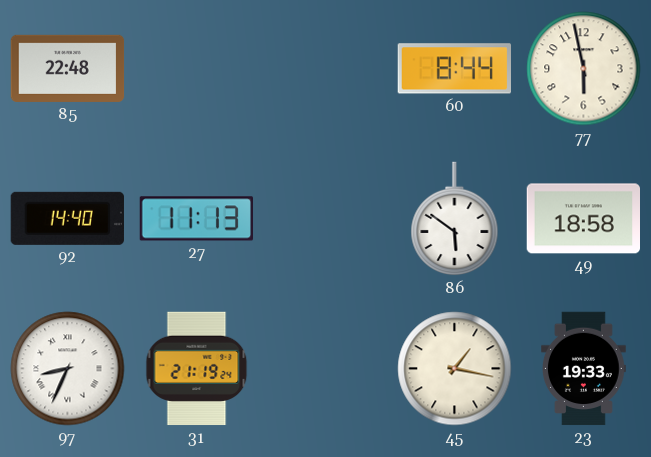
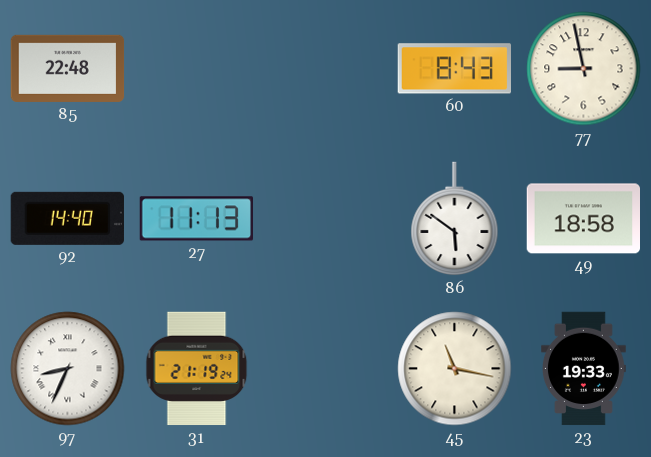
60: 8:44 -> 8:43
77: 5:58 -> 8:58
45: 1:17 -> 11:17
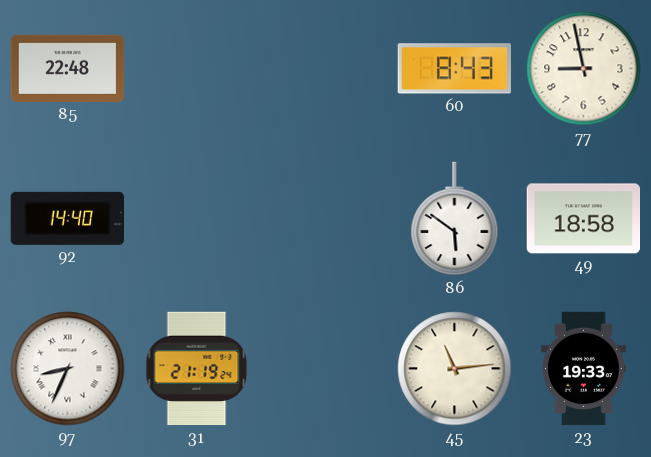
27: 11:13 -> none
45: 11:17 -> 11:14
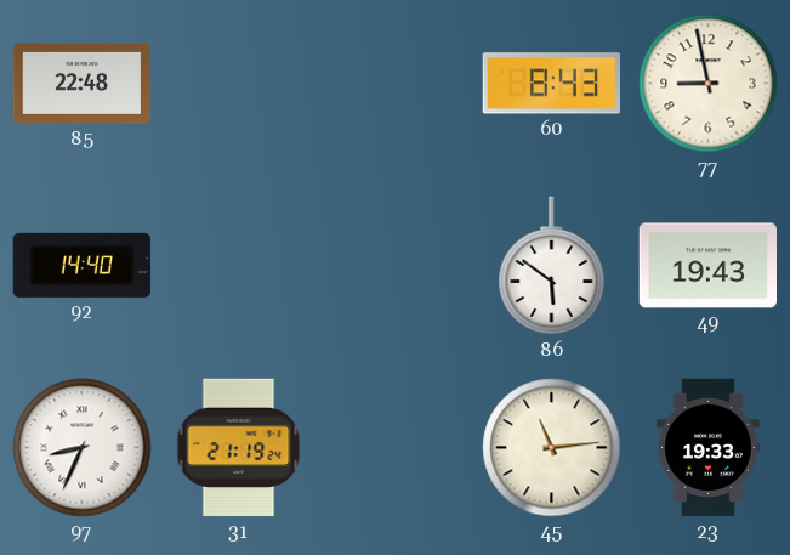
49: 18:58 -> 19:43
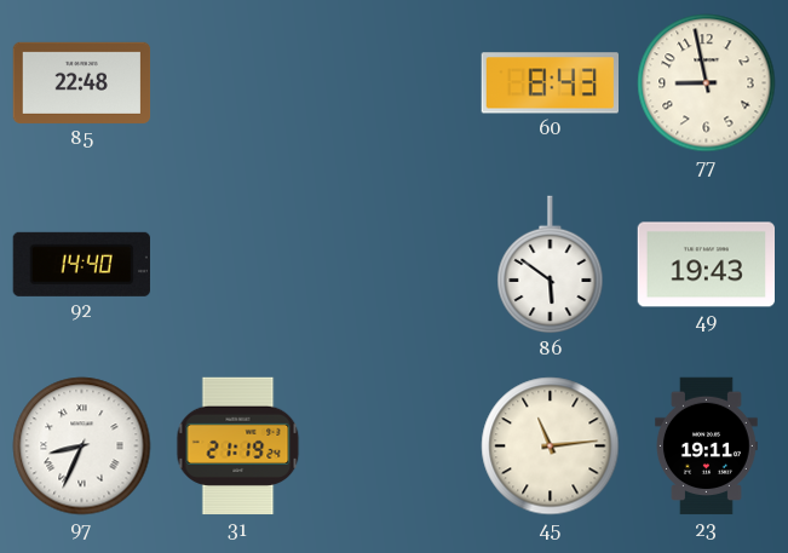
23: 19:33 -> 19:11
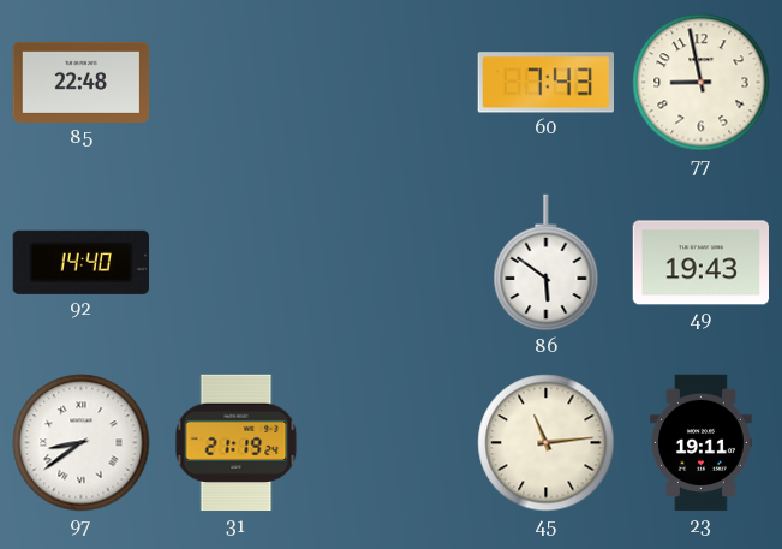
60: 8:43 -> 7:43
97: 8:34 -> 8:39
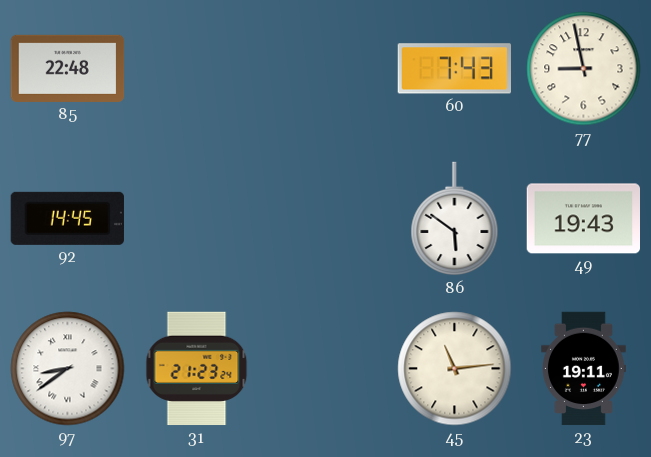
92: 14:40 -> 14:45
31: 21:19 -> 21:23
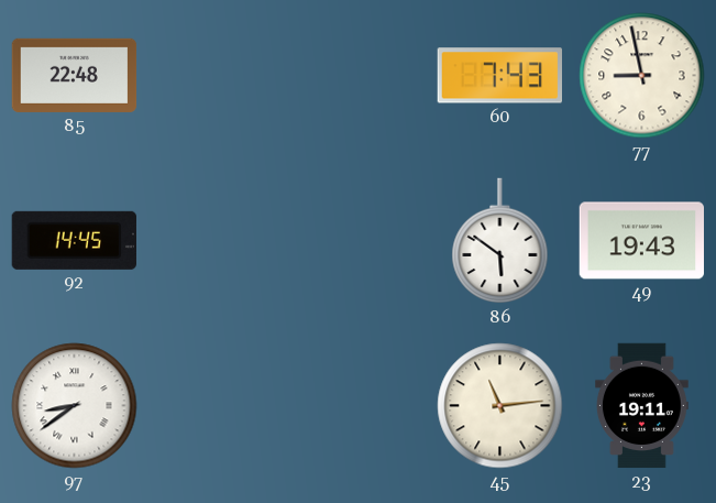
31: 21:23 -> none
